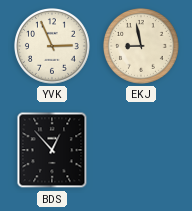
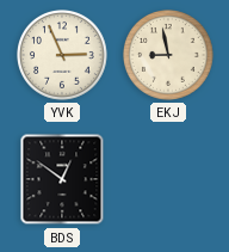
BDS: 12:53 -> 12:51
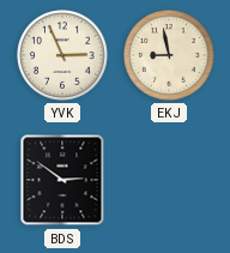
BDS: 12:51 -> 2:51
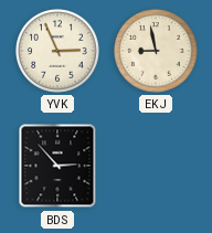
BDS: 2:51 -> 2:53
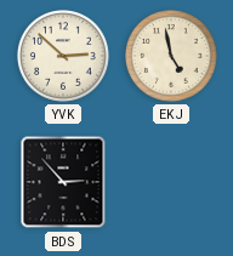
YVK: 2:56 -> 2:52
EKJ: 8:58 -> 4:58
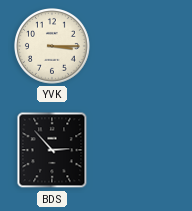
YVK: 2:52 -> 3:15
EKJ: 4:58 -> none
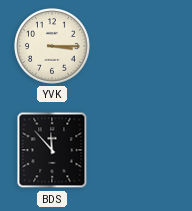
BDS: 2:53 -> 11:53
